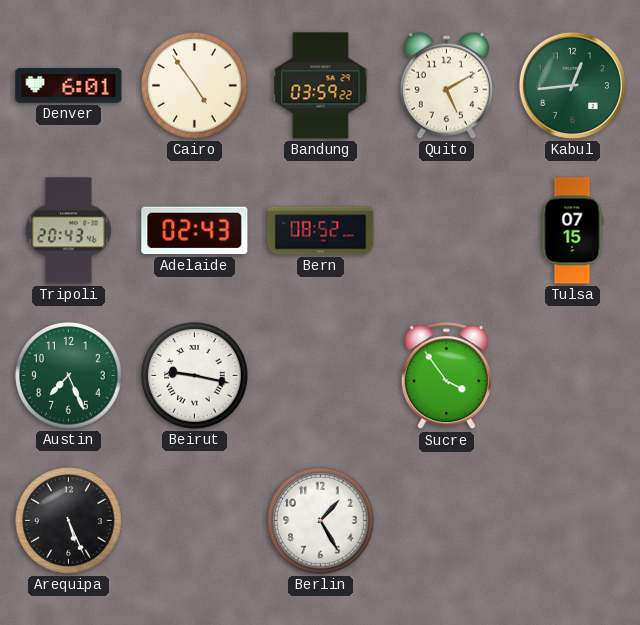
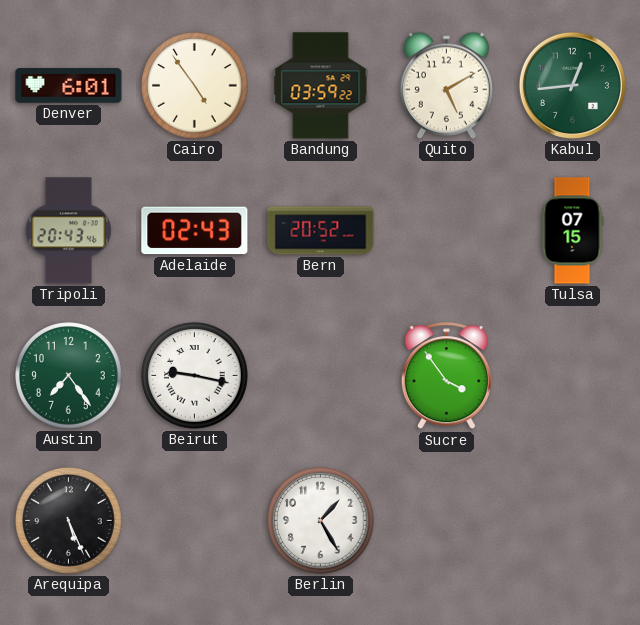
Bern: 08:52 -> 20:52
Austin: 7:26 -> 7:24
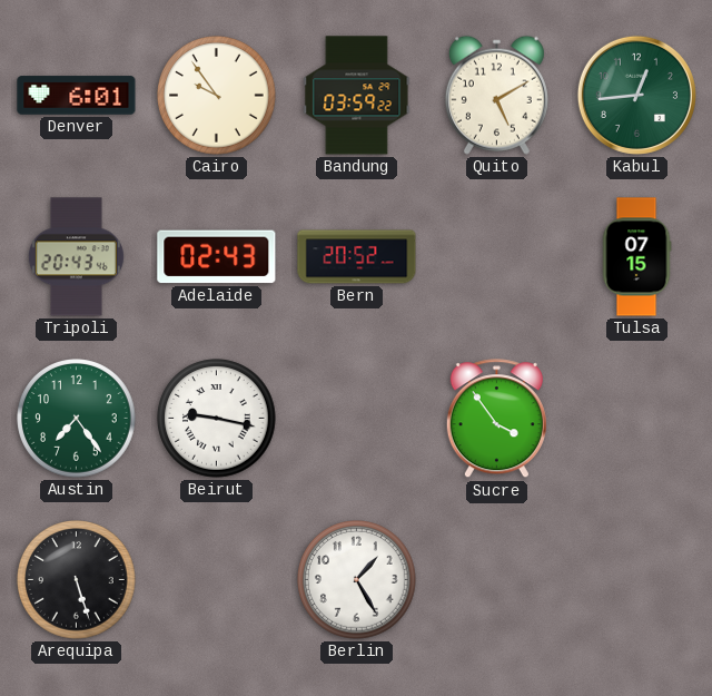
Cairo: 4:54 -> 9:54
Arequipa: 5:26 -> 5:27
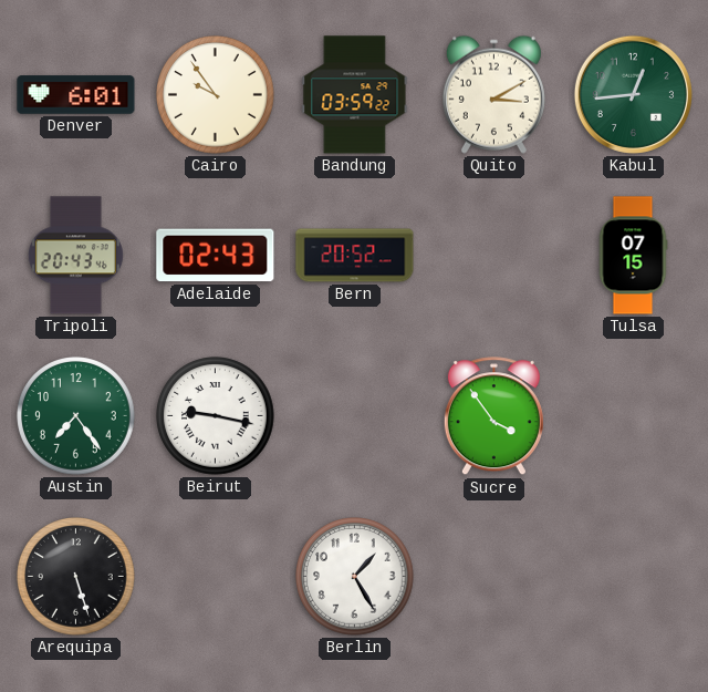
Quito: 5:10 -> 3:10
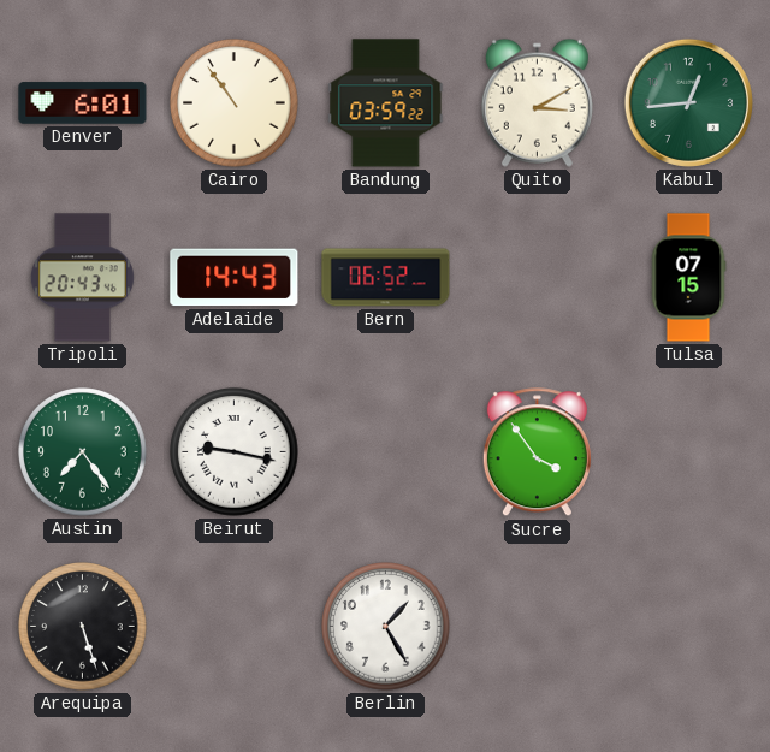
Cairo: 9:54 -> 10:54
Adelaide: 02:43 -> 14:43
Bern: 20:52 -> 06:52
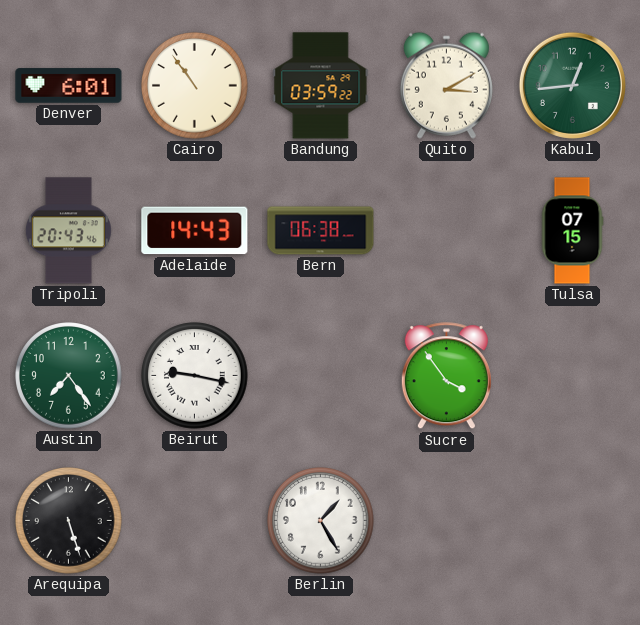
Bern: 06:52 -> 06:38
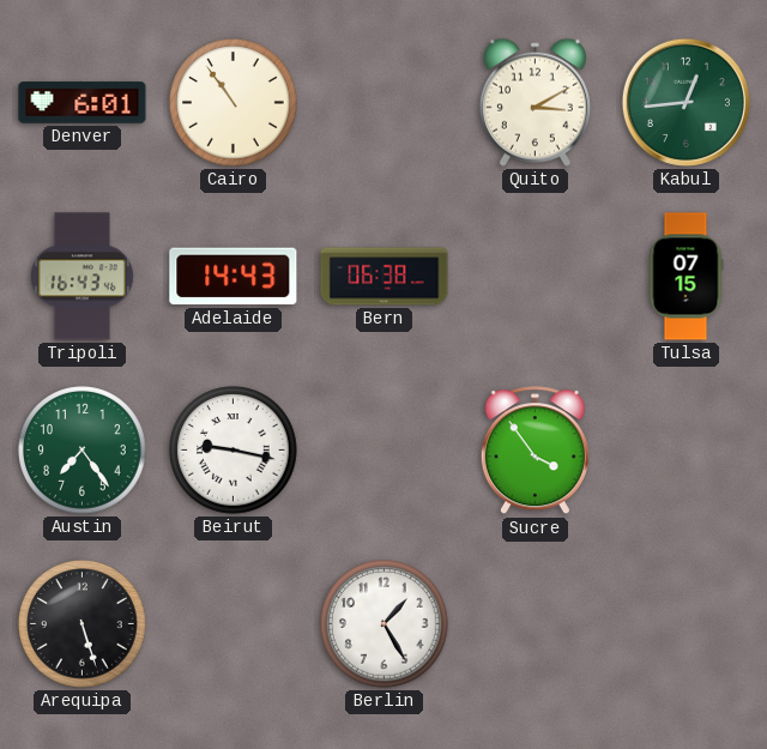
Bandung: 03:59 -> none
Tripoli: 20:43 -> 16:43
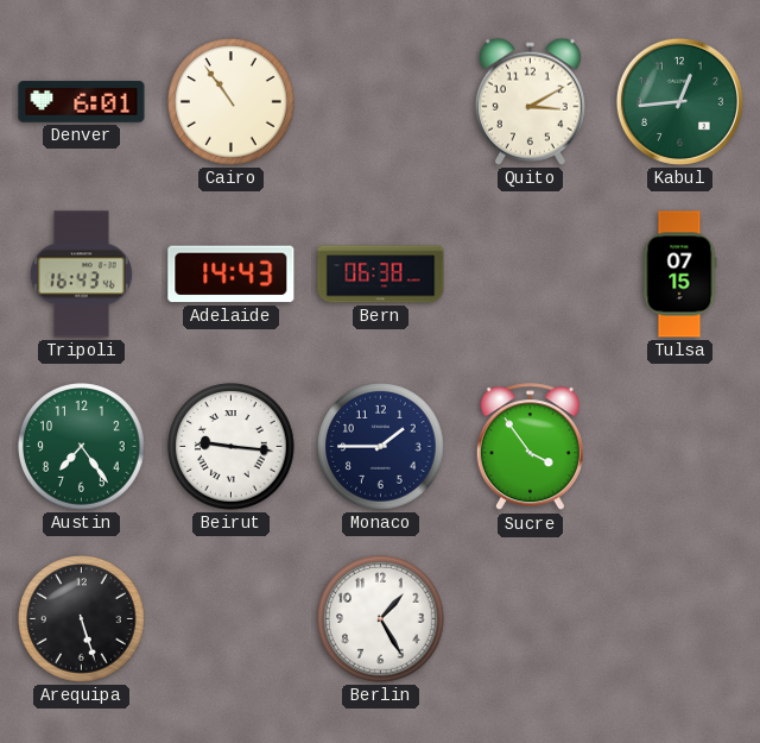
Beirut: 9:17 -> 9:16
Monaco: none -> 1:45
